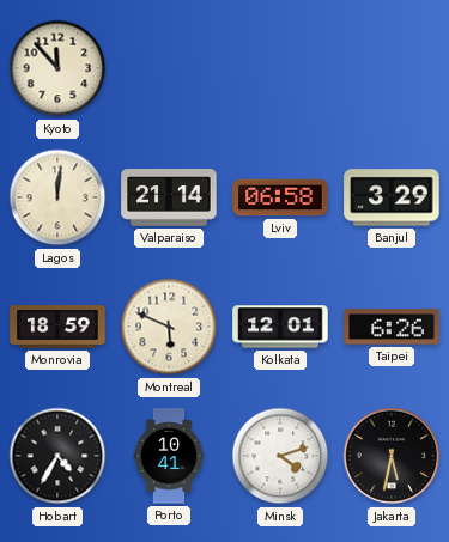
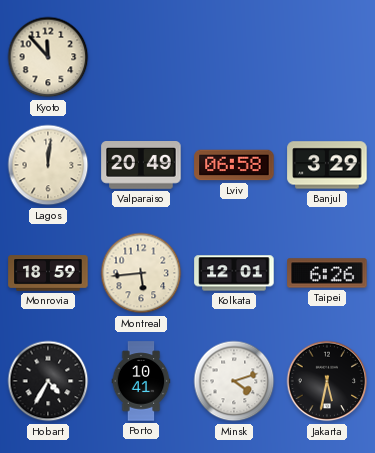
Valparaiso: 21:14 -> 20:49
Montreal: 5:49 -> 5:44
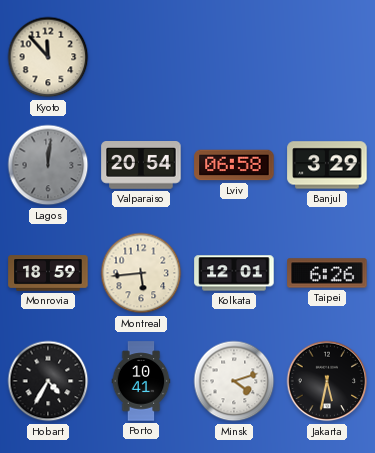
Lagos dial: cream -> grey
Valparaiso: 20:49 -> 20:54
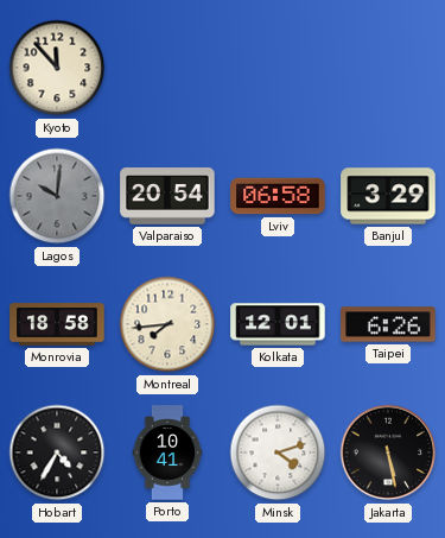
Lagos: 12:01 -> 10:01
Monrovia: 18:59 -> 18:58
Montreal: 5:44 -> 7:44
Jakarta: 5:32 -> 5:28
